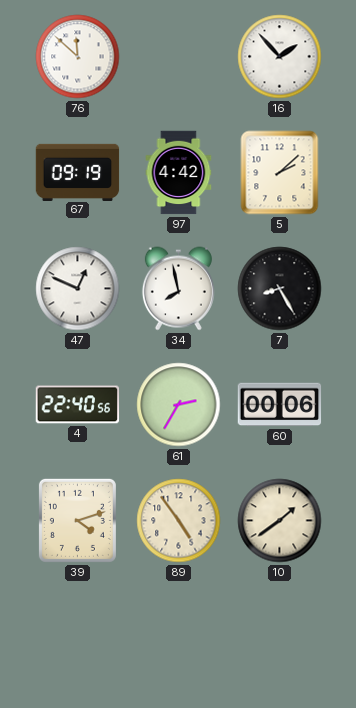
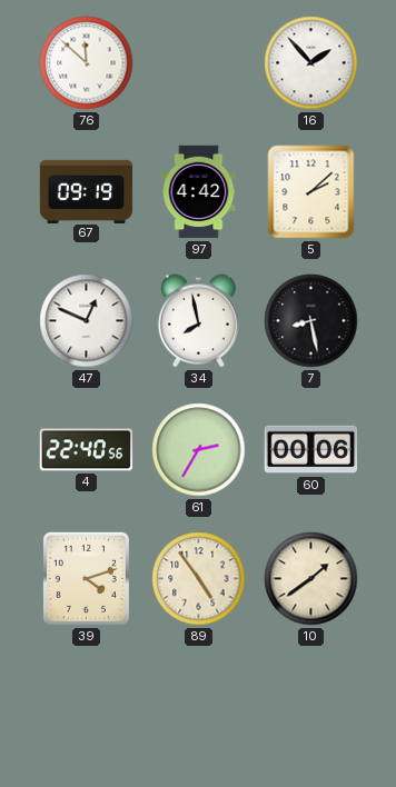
7: 8:25 -> 8:28
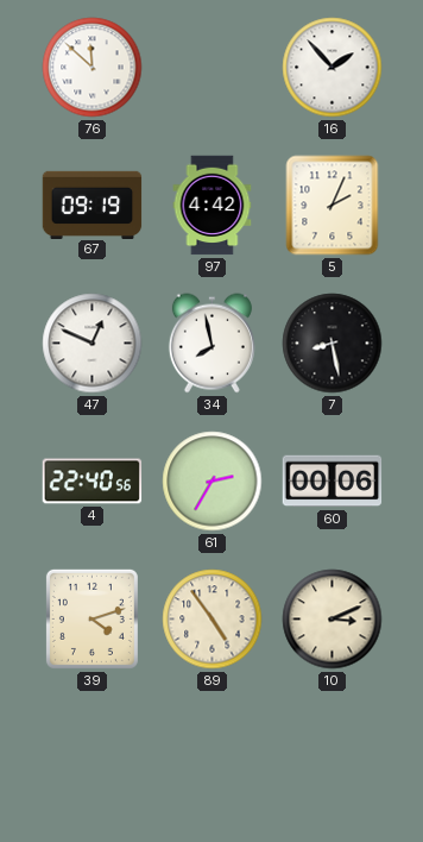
5: 2:08 -> 2:04
10: 1:39 -> 3:11
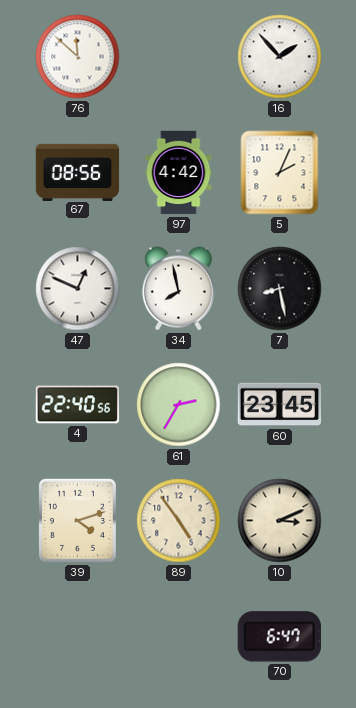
67: 09:19 -> 08:56
60: 00:06 -> 23:45
70: none -> 6:47
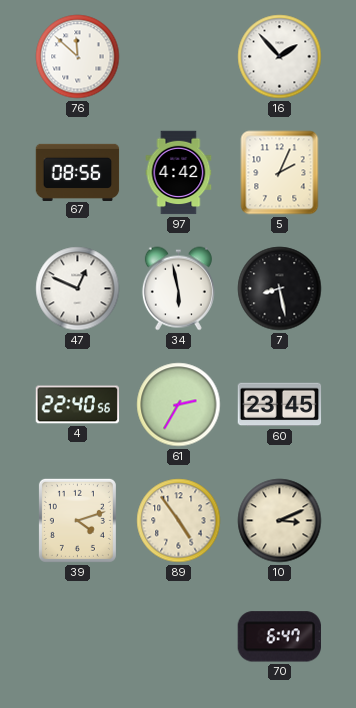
34: 7:58 -> 5:58
